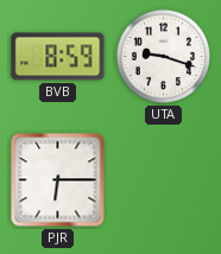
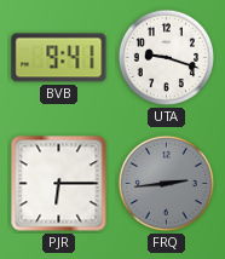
BVB: 8:59 -> 9:41
FRQ: none -> 2:44
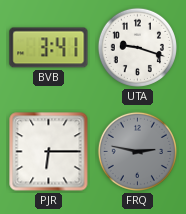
BVB: 9:41 -> 3:41
FRQ: 2:44 -> 2:47
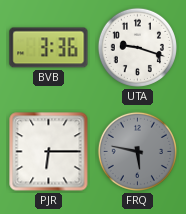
BVB: 3:41 -> 3:36
FRQ: 2:47 -> 5:47
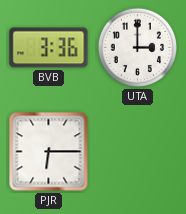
UTA: 9:18 -> 3:00
FRQ: 5:47 -> none
